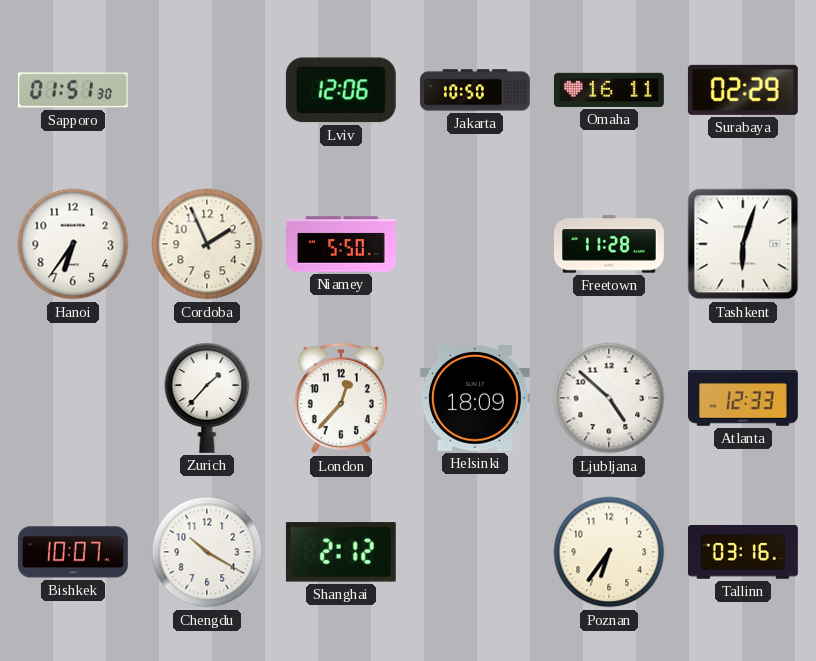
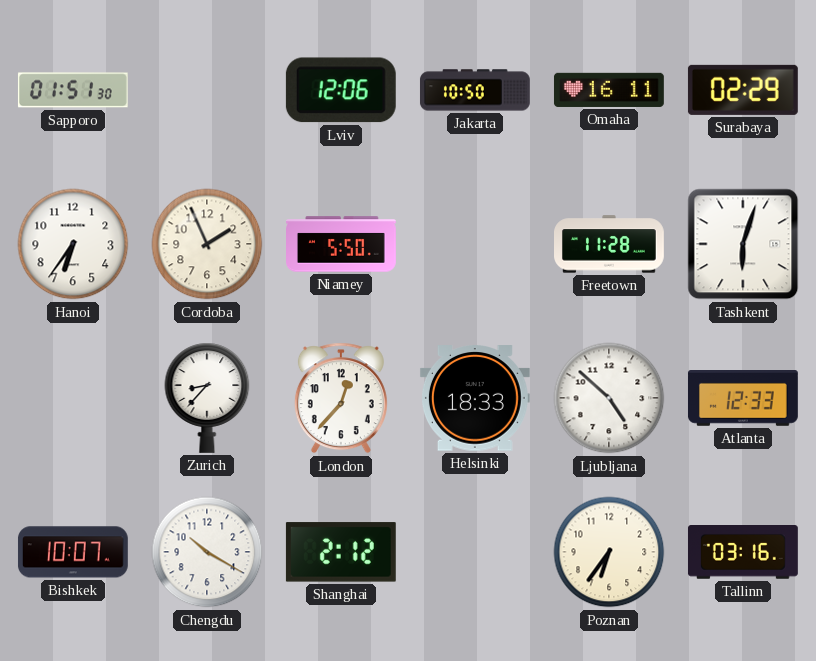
Zurich: 1:37 -> 8:37
Helsinki: 18:09 -> 18:33
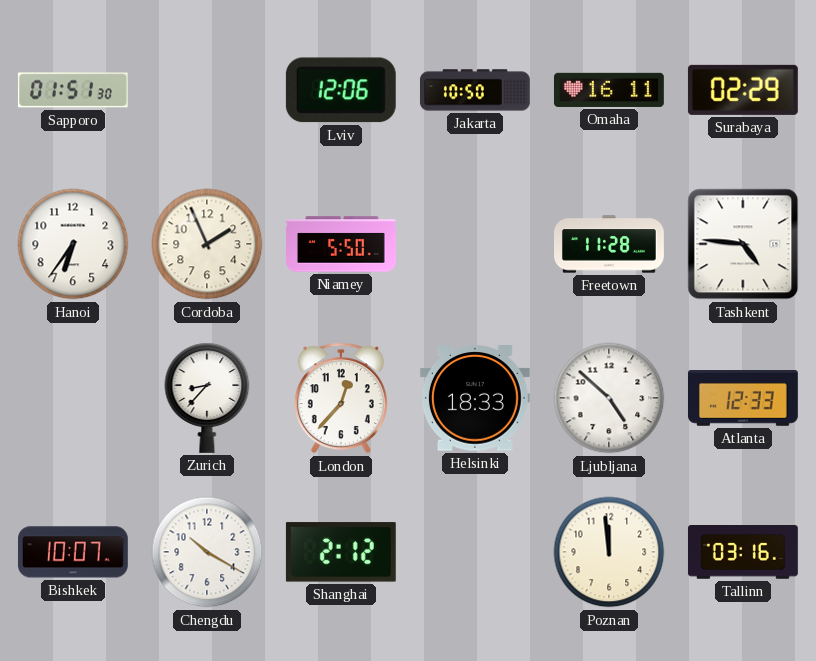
Tashkent: 6:03 -> 4:46
Poznan: 6:36 -> 11:59
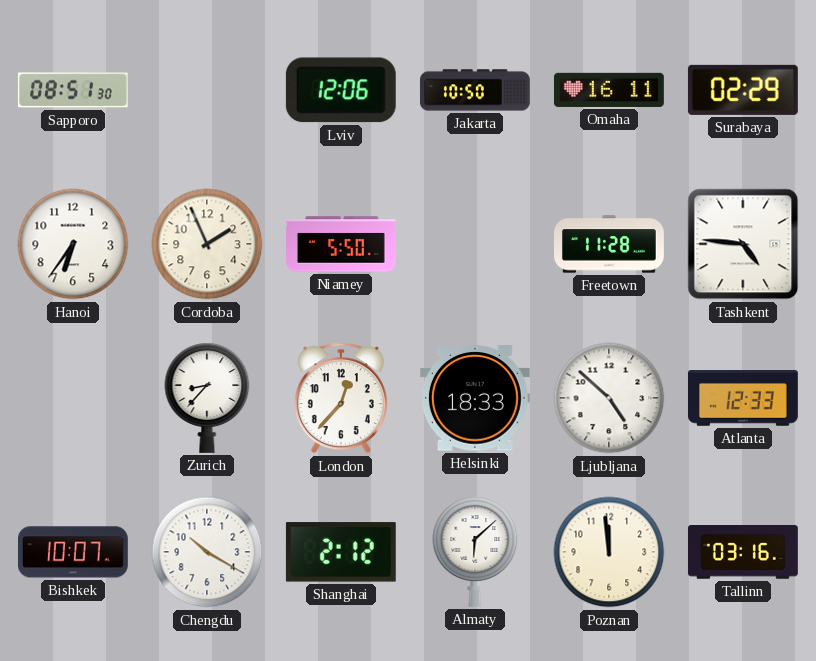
Sapporo: 01:51 -> 08:51
Almaty: none -> 6:08
